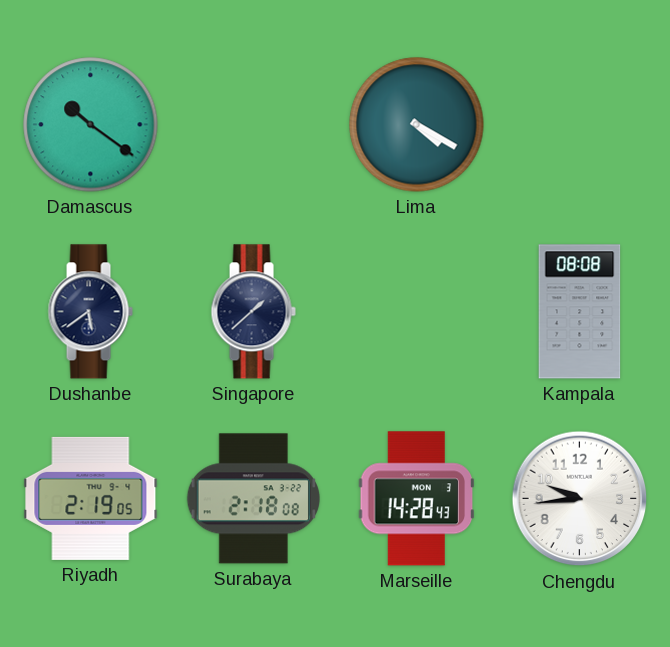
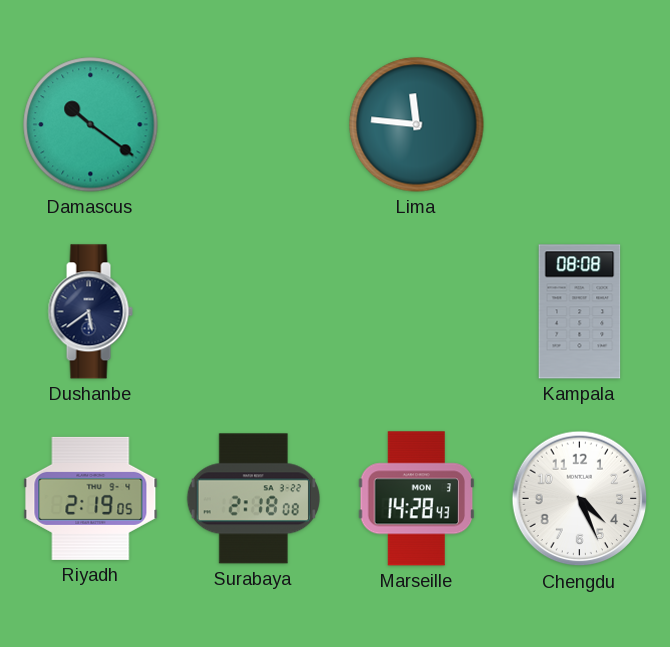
Lima: 4:20 -> 11:46
Singapore: 1:38 -> none
Chengdu: 9:44 -> 4:26
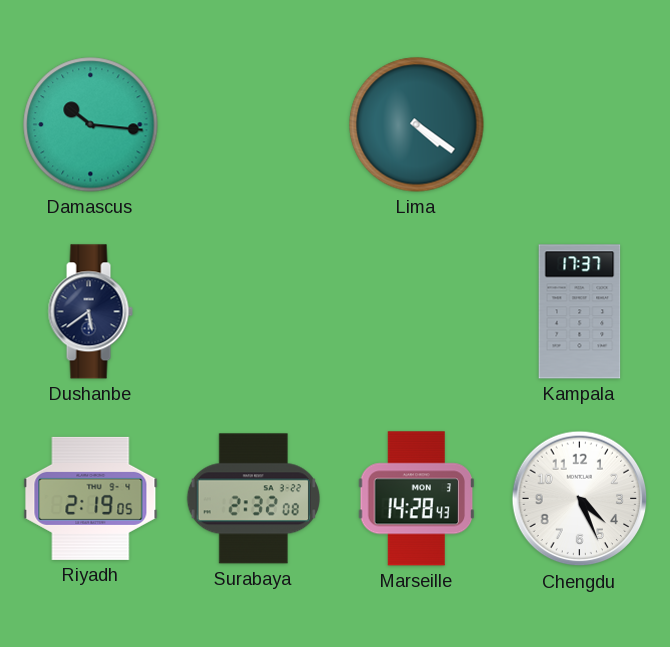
Damascus: 10:21 -> 10:16
Lima: 11:46 -> 4:21
Kampala: 08:08 -> 17:37
Surabaya: 2:18 -> 2:32
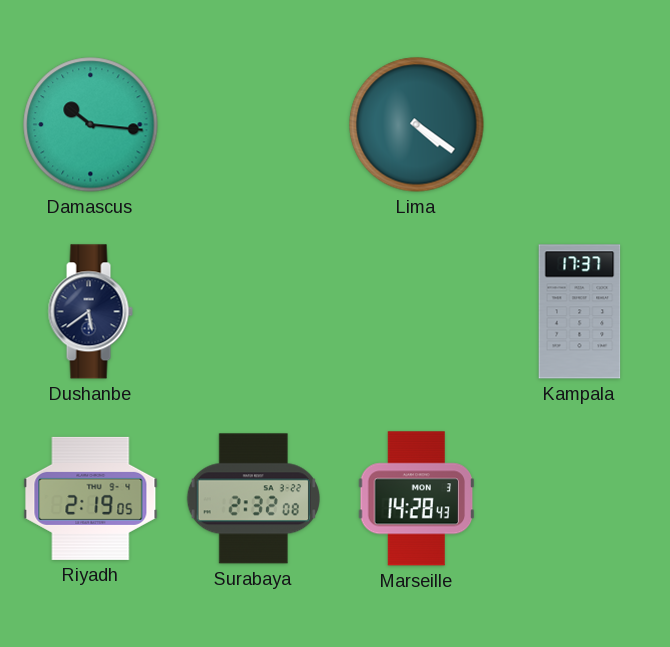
Chengdu: 4:26 -> none
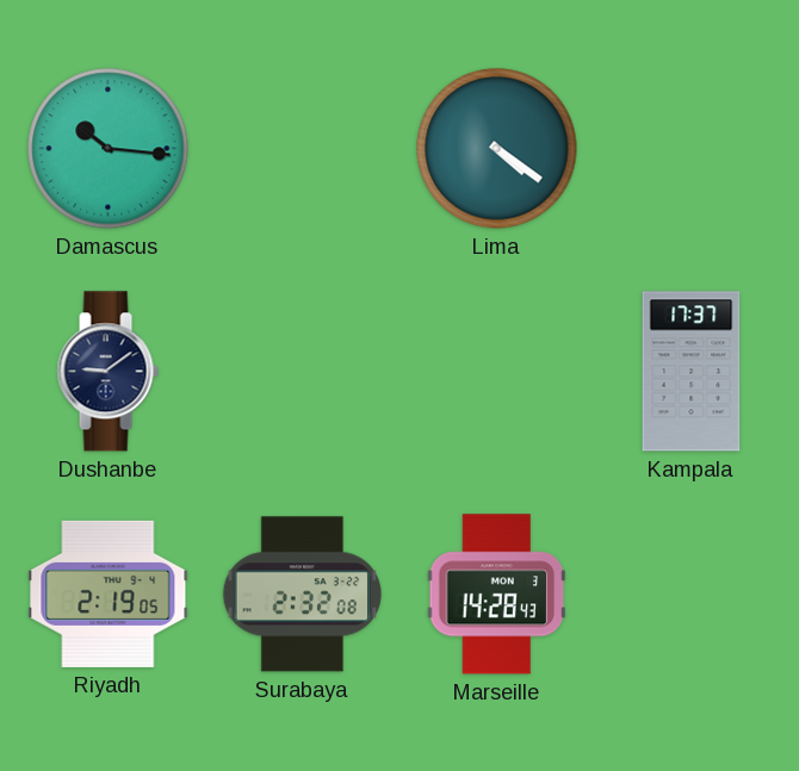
Dushanbe: 5:39 -> 9:09
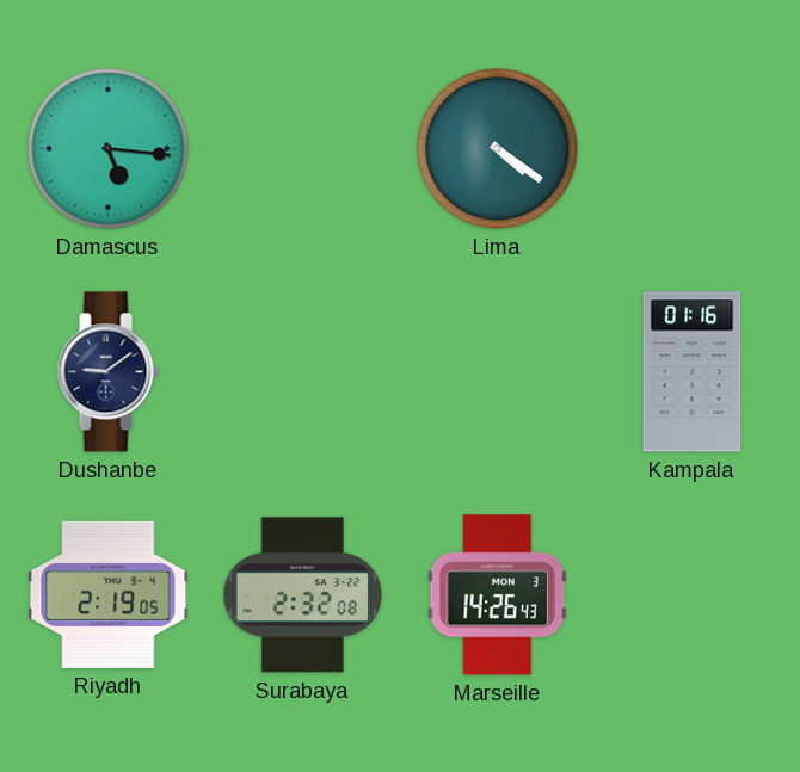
Damascus: 10:16 -> 5:16
Kampala: 17:37 -> 01:16
Marseille: 14:28 -> 14:26
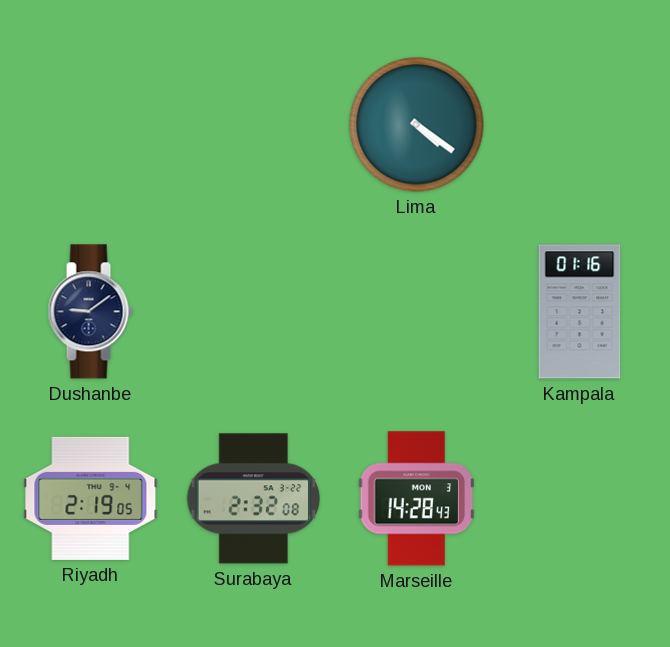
Damascus: 5:16 -> none
Marseille: 14:26 -> 14:28
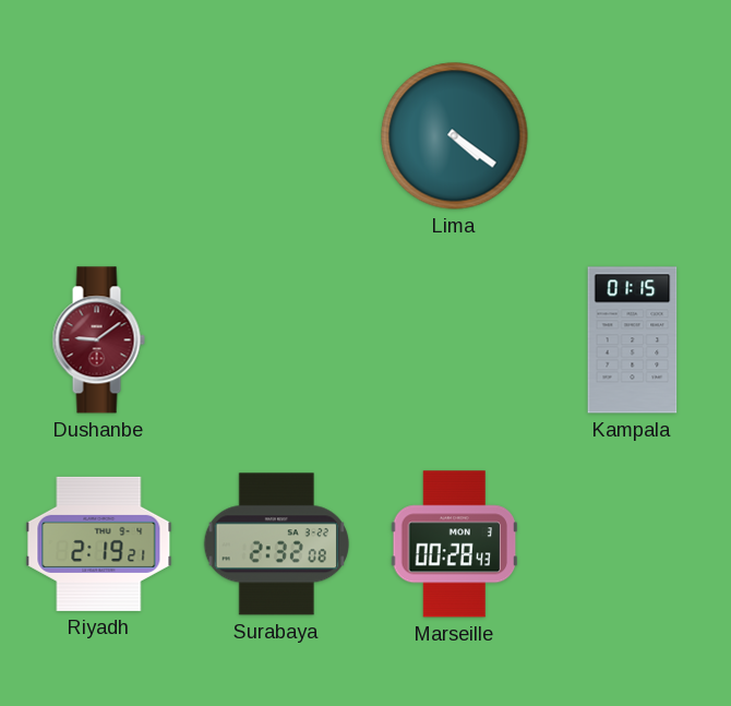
Dushanbe dial: navy -> burgundy
Kampala: 01:16 -> 01:15
Riyadh: 2:19:05 -> 2:19:21
Marseille: 14:28 -> 00:28
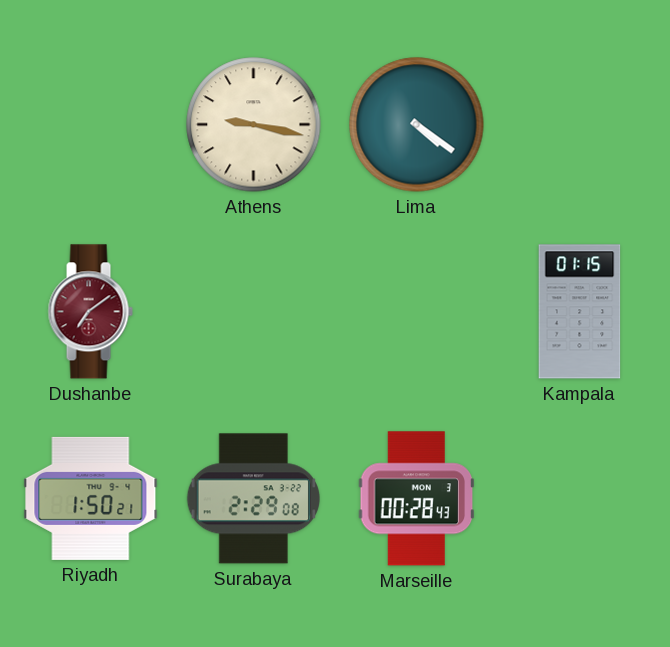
Athens: none -> 9:17
Dushanbe: 9:09 -> 7:09
Riyadh: 2:19 -> 1:50
Surabaya: 2:32 -> 2:29
